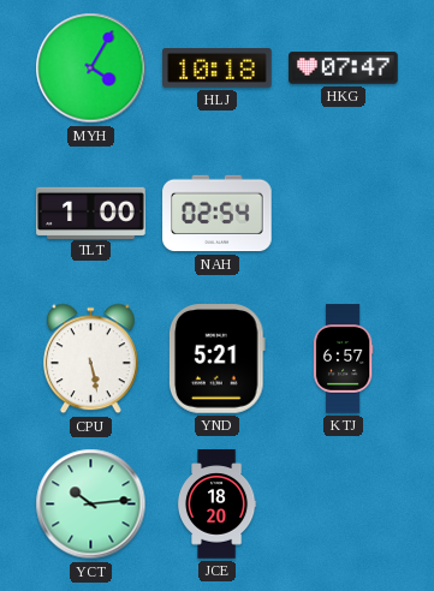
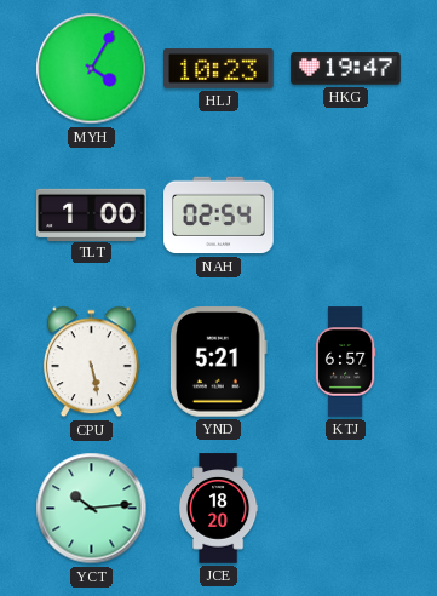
HLJ: 10:18 -> 10:23
HKG: 07:47 -> 19:47
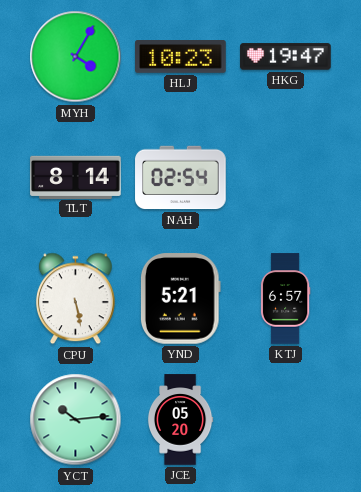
TLT: 1:00 -> 8:14
JCE: 18:20 -> 05:20
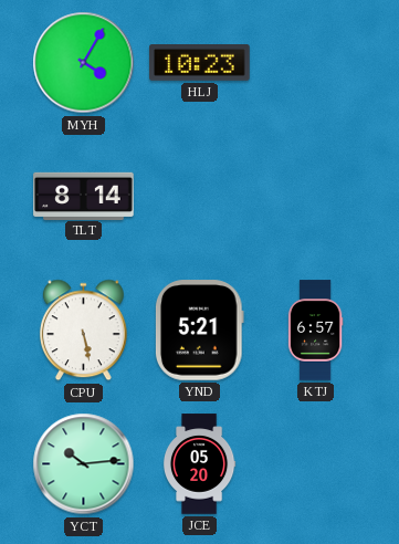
HKG: 19:47 -> none
NAH: 02:54 -> none
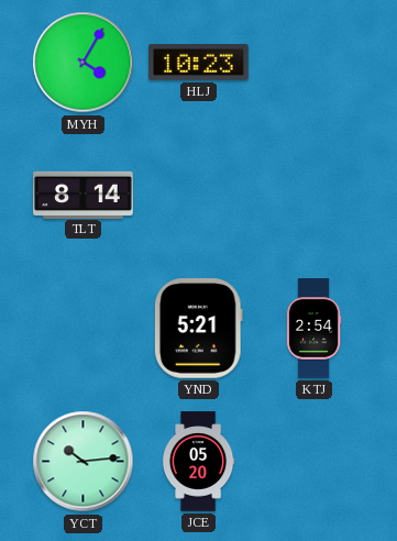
CPU: 5:28 -> none
KTJ: 6:57 -> 2:54
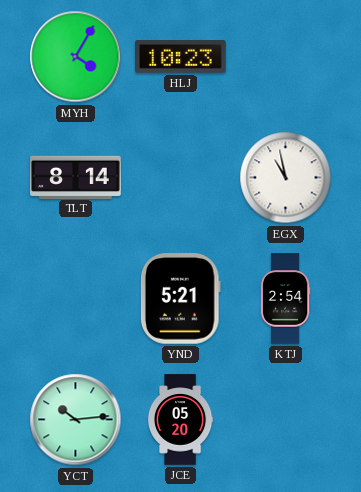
EGX: none -> 10:58
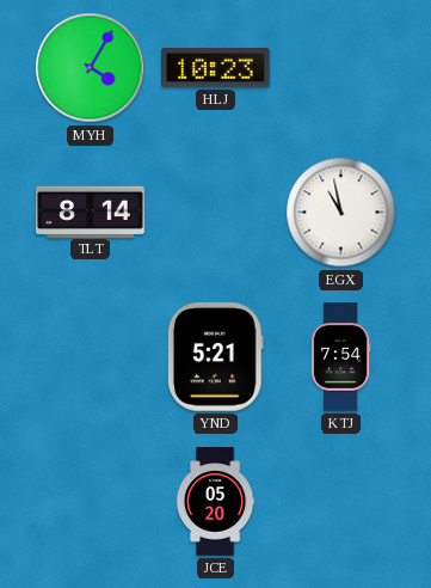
KTJ: 2:54 -> 7:54
YCT: 10:14 -> none
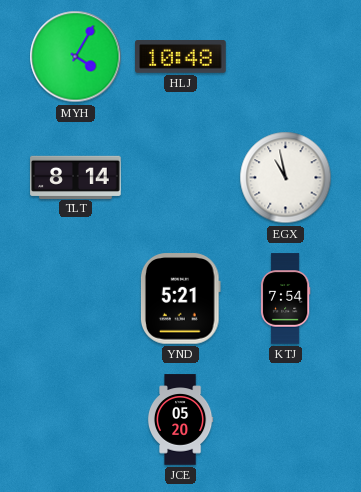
HLJ: 10:23 -> 10:48
